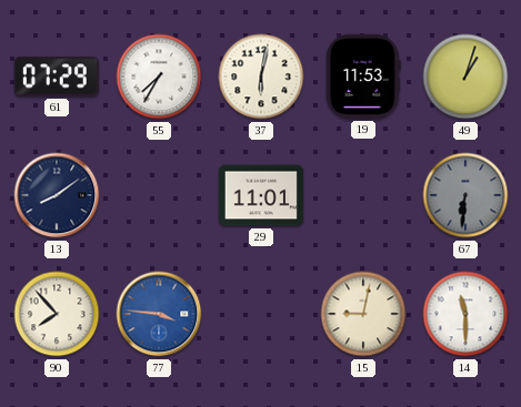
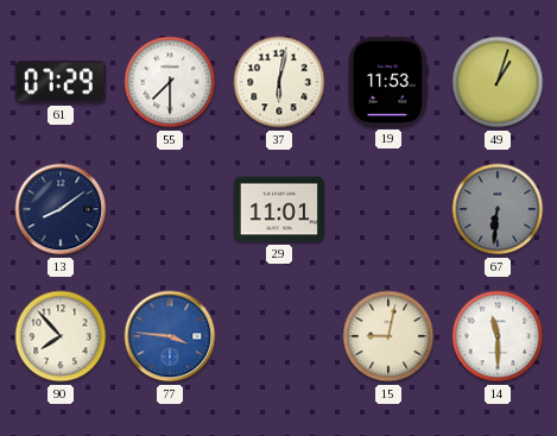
55: 7:35 -> 7:30
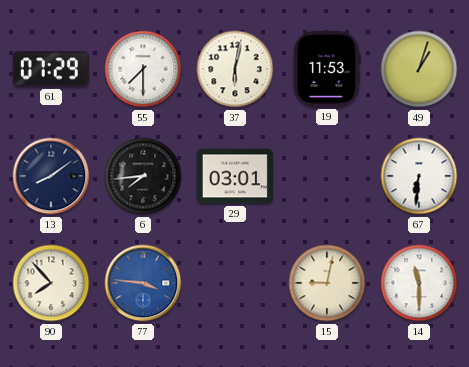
6: none -> 7:44
29: 11:01 -> 03:01
67 dial: grey -> white
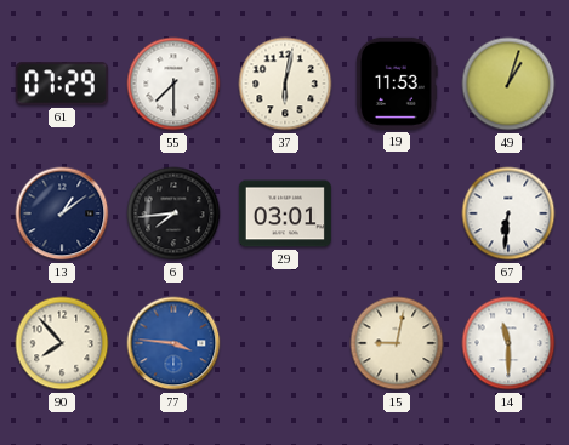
13: 8:09 -> 1:09
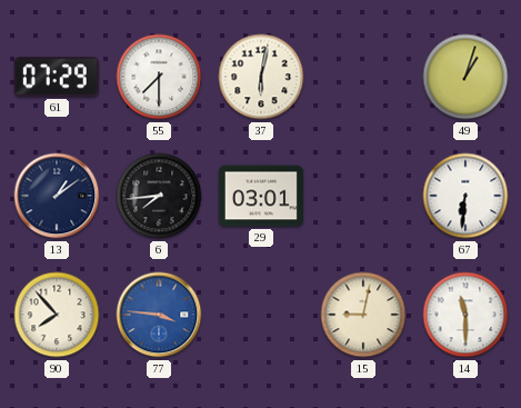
19: 11:53 -> none
